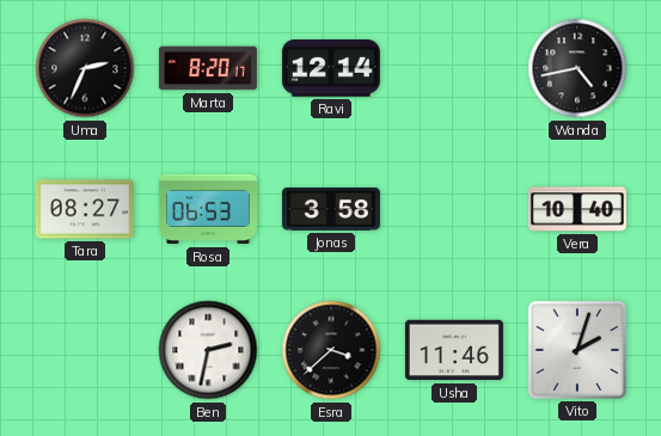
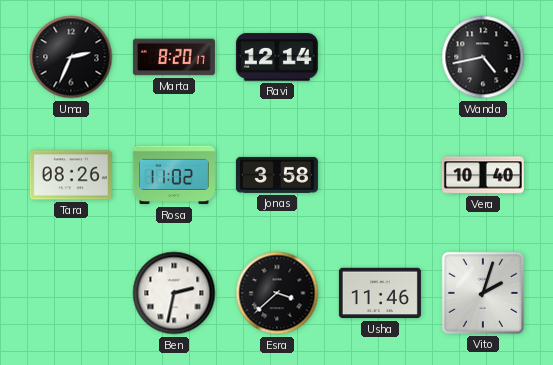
Tara: 08:27 -> 08:26
Rosa: 06:53 -> 11:02
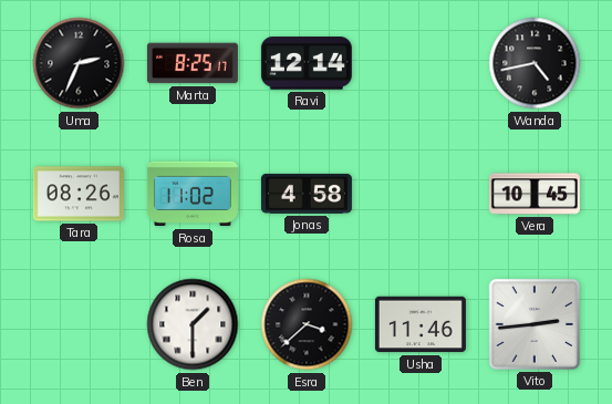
Marta: 8:20 -> 8:25
Jonas: 3:58 -> 4:58
Vera: 10:40 -> 10:45
Ben: 2:32 -> 1:30
Vito: 2:03 -> 2:44
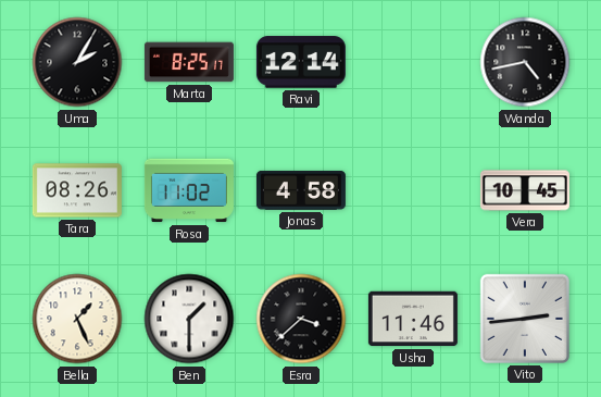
Uma: 2:34 -> 2:05
Bella: none -> 1:26
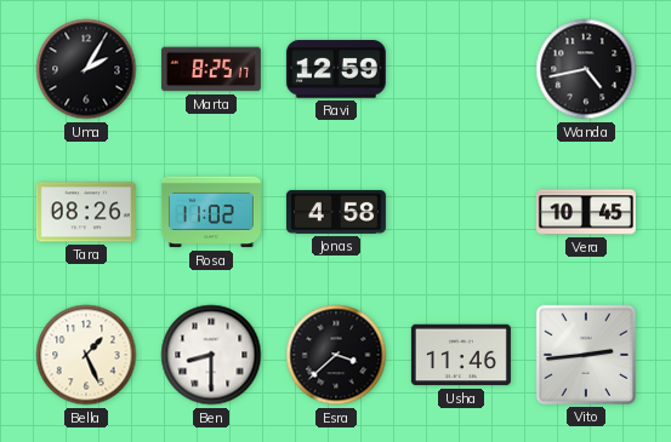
Ravi: 12:14 -> 12:59
Ben: 1:30 -> 8:30
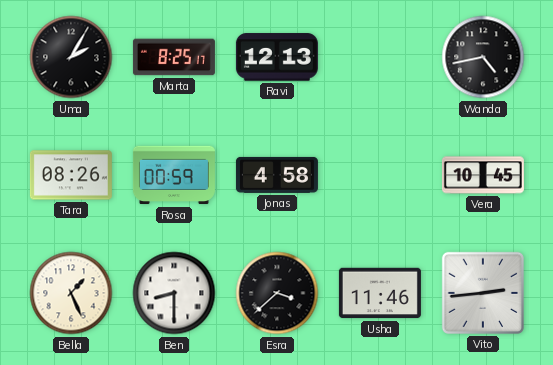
Ravi: 12:59 -> 12:13
Rosa: 11:02 -> 00:59
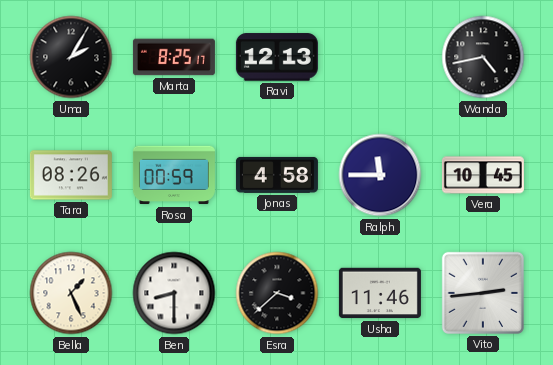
Ralph: none -> 11:45
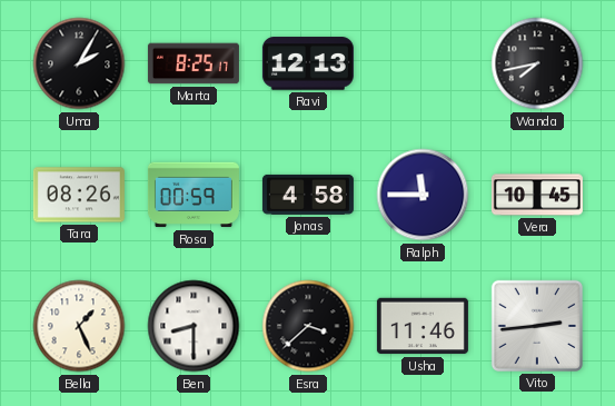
Wanda: 4:43 -> 7:43
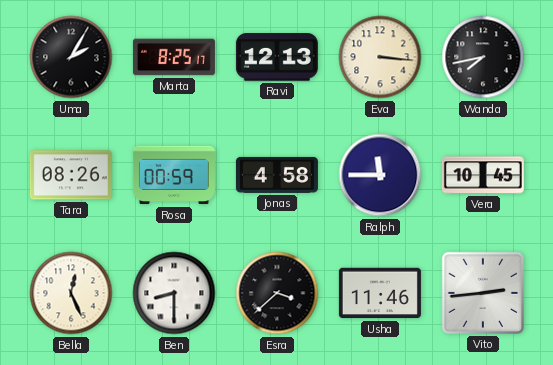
Eva: none -> 3:16
Bella: 1:26 -> 12:26
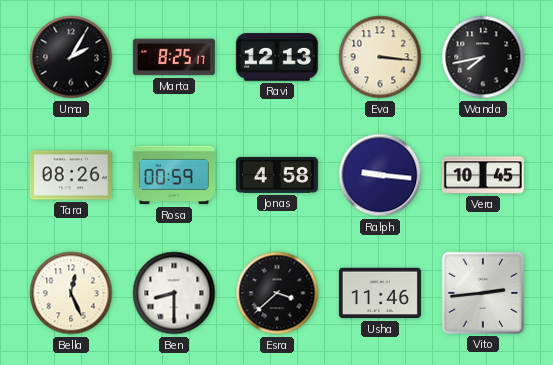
Ralph: 11:45 -> 9:16
